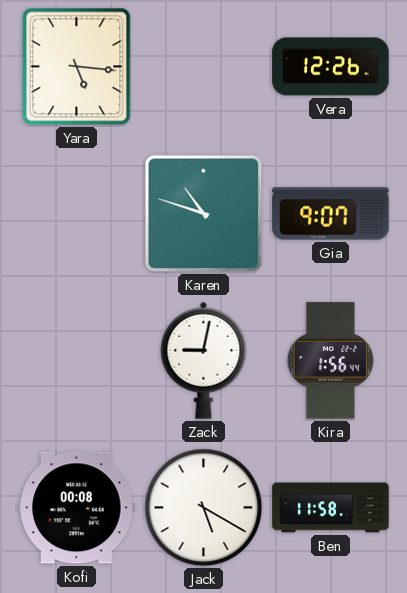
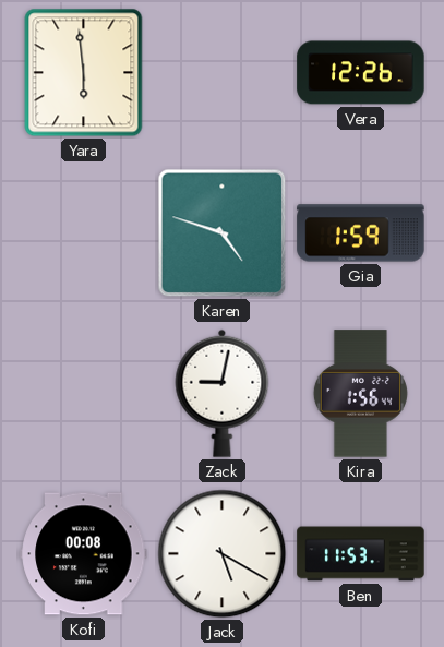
Yara: 5:16 -> 5:59
Karen: 10:48 -> 4:48
Gia: 9:07 -> 1:59
Ben: 11:58 -> 11:53
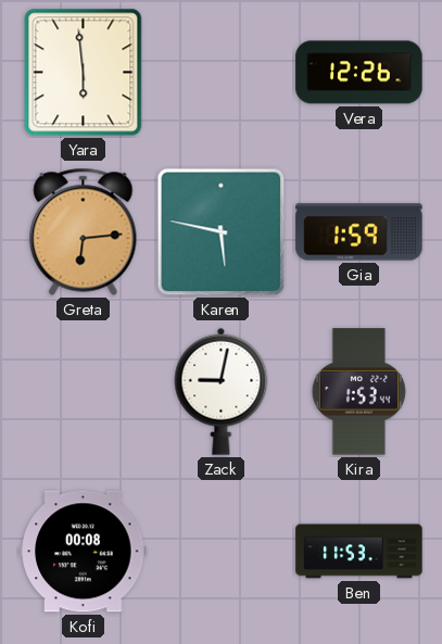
Greta: none -> 6:14
Karen: 4:48 -> 5:47
Kira: 1:56 -> 1:53
Jack: 5:20 -> none
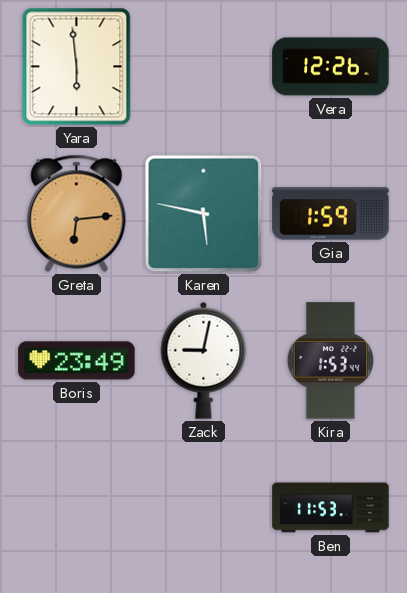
Boris: none -> 23:49
Kofi: 00:08 -> none
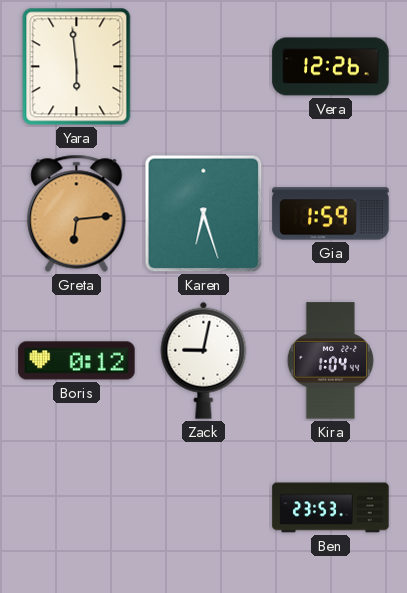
Karen: 5:47 -> 6:27
Boris: 23:49 -> 0:12
Kira: 1:53 -> 1:04
Ben: 11:53 -> 23:53
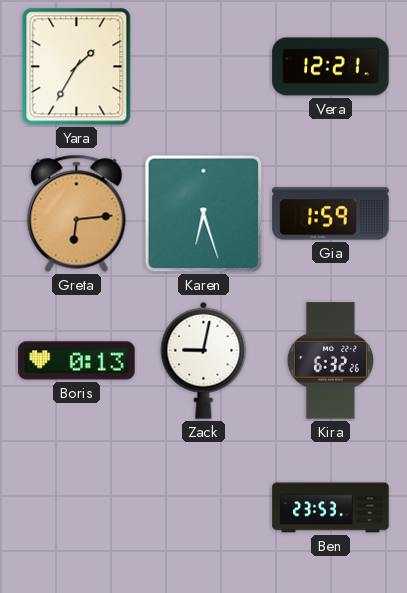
Yara: 5:59 -> 1:35
Vera: 12:26 -> 12:21
Boris: 0:12 -> 0:13
Kira: 1:04 -> 6:32
